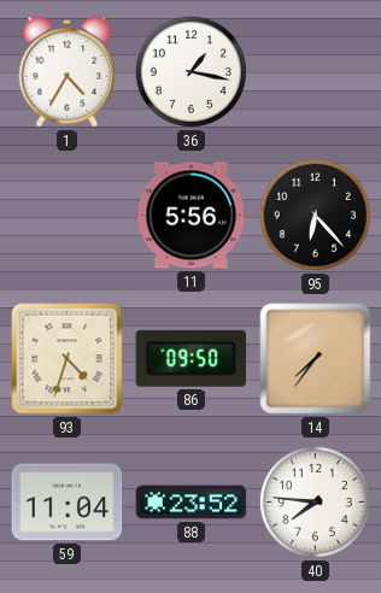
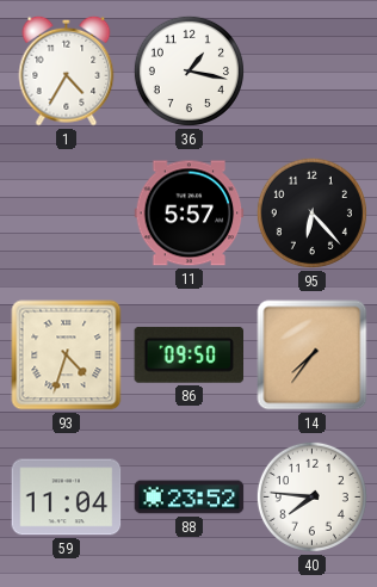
11: 5:56 -> 5:57
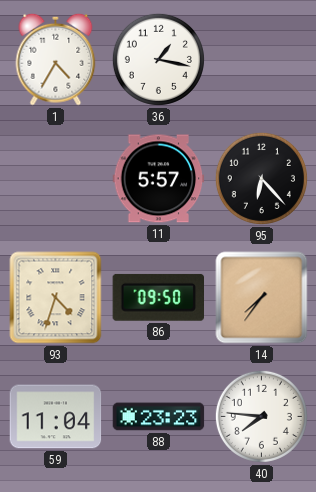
88: 23:52 -> 23:23
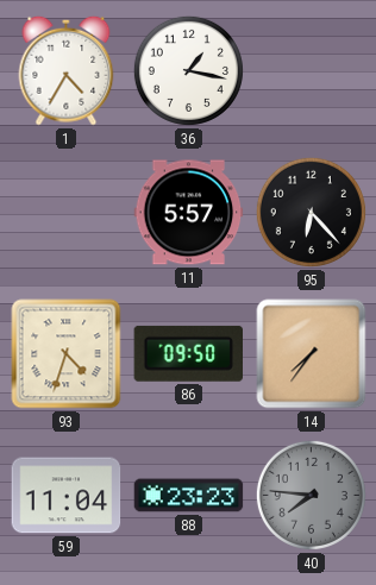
40 dial: white -> grey
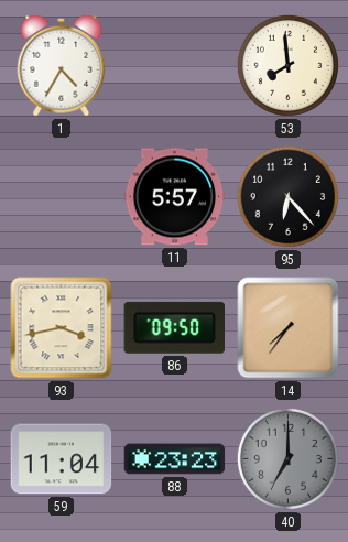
36: 1:17 -> none
53: none -> 7:59
93: 4:33 -> 3:43
40: 7:46 -> 7:00
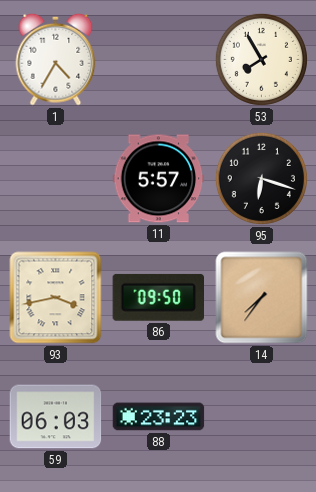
53: 7:59 -> 7:55
95: 6:23 -> 6:18
59: 11:04 -> 06:03
40: 7:00 -> none
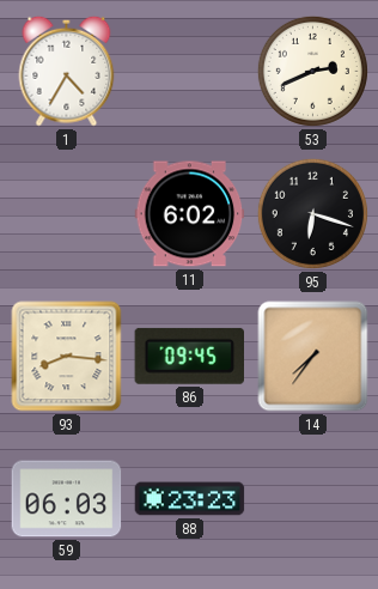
53: 7:55 -> 2:41
11: 5:57 -> 6:02
93: 3:43 -> 8:16
86: 09:50 -> 09:45
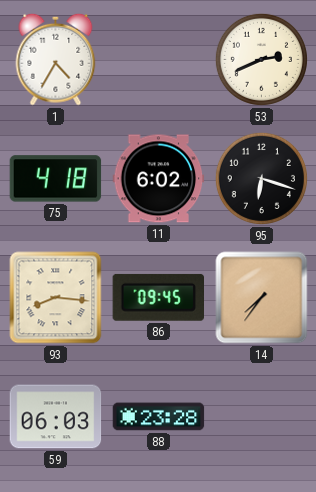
75: none -> 4:18
88: 23:23 -> 23:28
